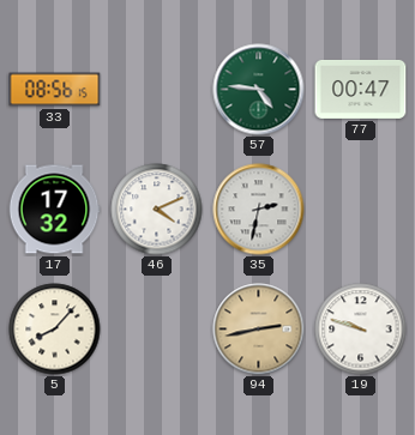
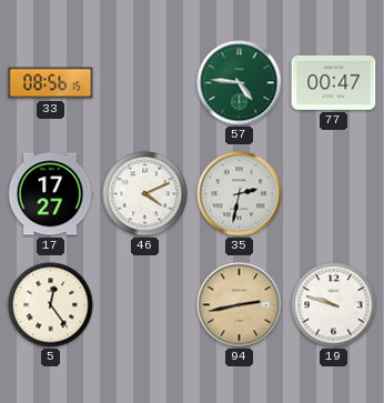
17: 17:32 -> 17:27
5: 8:07 -> 12:24
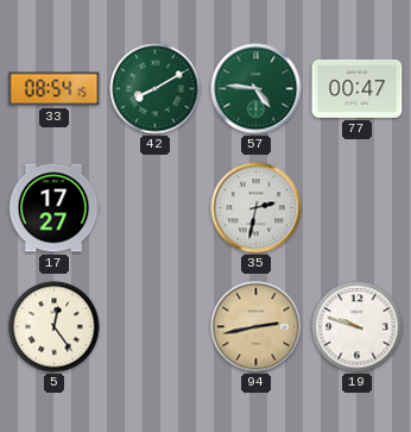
33: 08:56 -> 08:54
42: none -> 8:10
46: 4:11 -> none
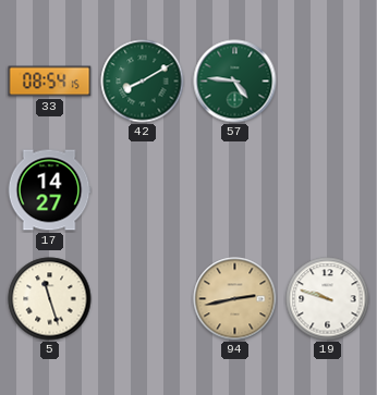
77: 00:47 -> none
17: 17:27 -> 14:27
35: 2:32 -> none
5: 12:24 -> 11:27
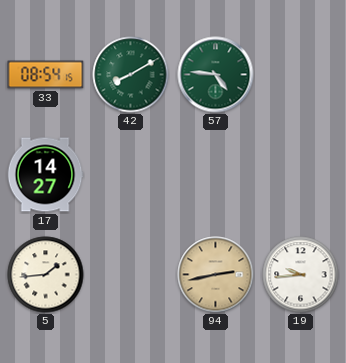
5: 11:27 -> 1:44
19: 9:48 -> 9:44
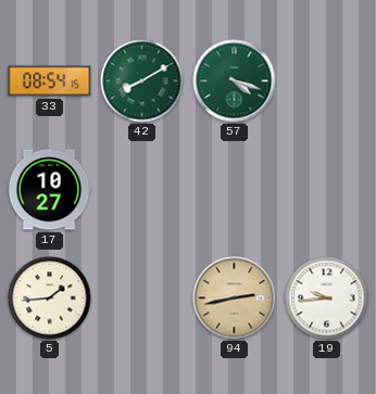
57: 4:46 -> 4:18
17: 14:27 -> 10:27
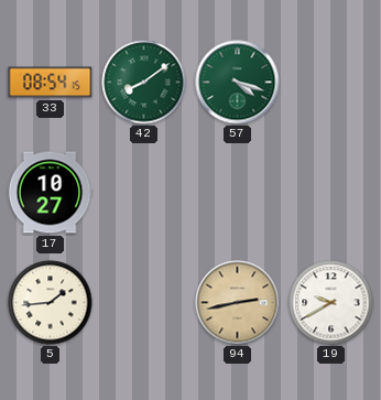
42: 8:10 -> 8:09
19: 9:44 -> 9:40
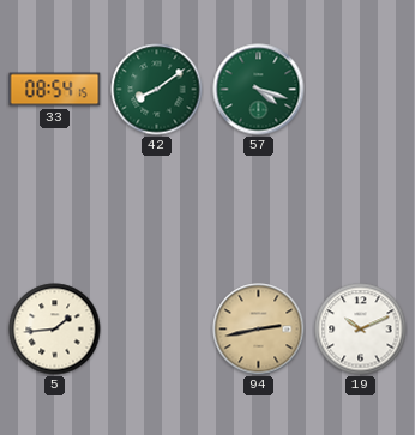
17: 10:27 -> none
19: 9:40 -> 10:11
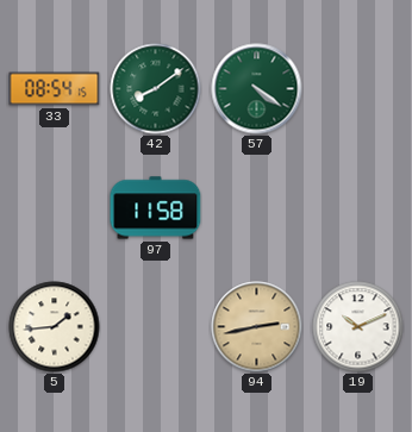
57: 4:18 -> 4:21
97: none -> 11:58
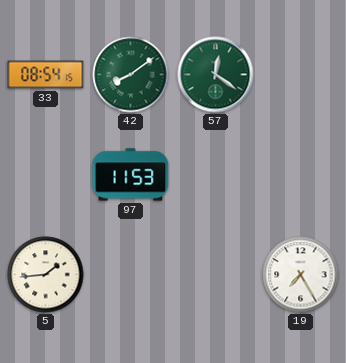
57: 4:21 -> 12:21
97: 11:58 -> 11:53
94: 2:43 -> none
19: 10:11 -> 7:25
